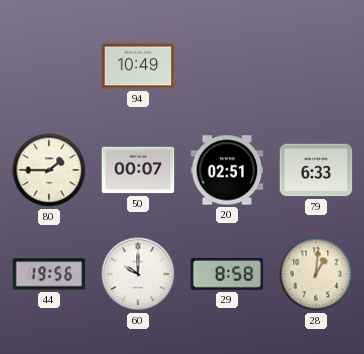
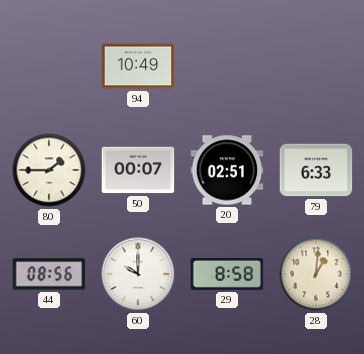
44: 19:56 -> 08:56
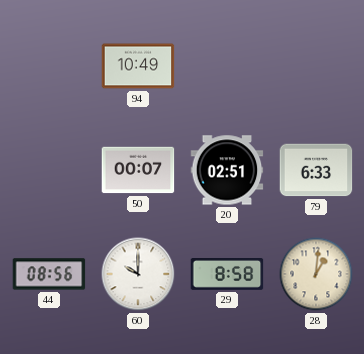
80: 1:45 -> none
